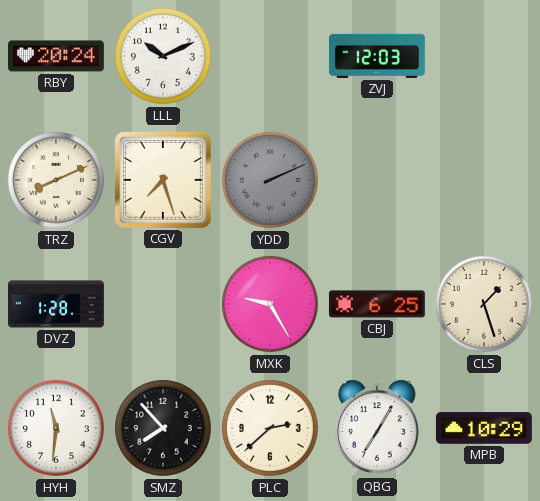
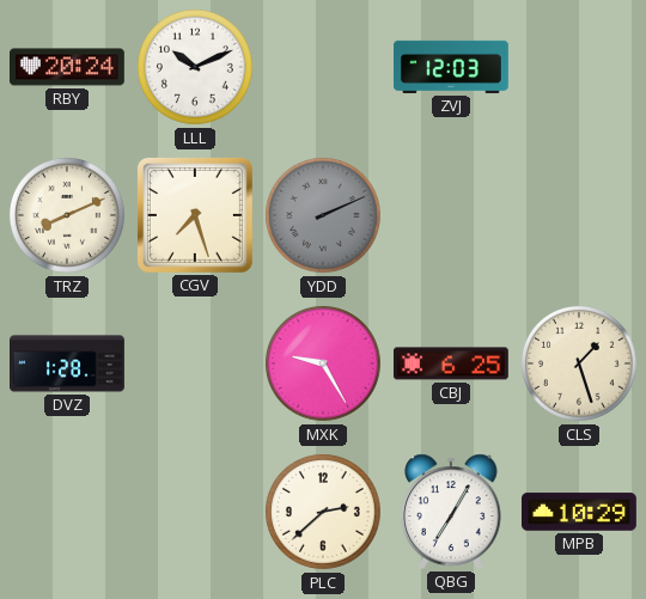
HYH: 11:31 -> none
SMZ: 7:53 -> none
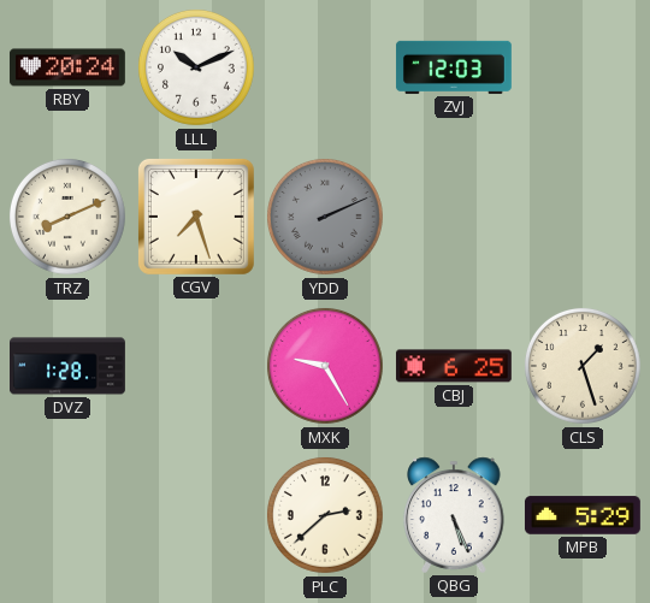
QBG: 7:05 -> 5:26
MPB: 10:29 -> 5:29
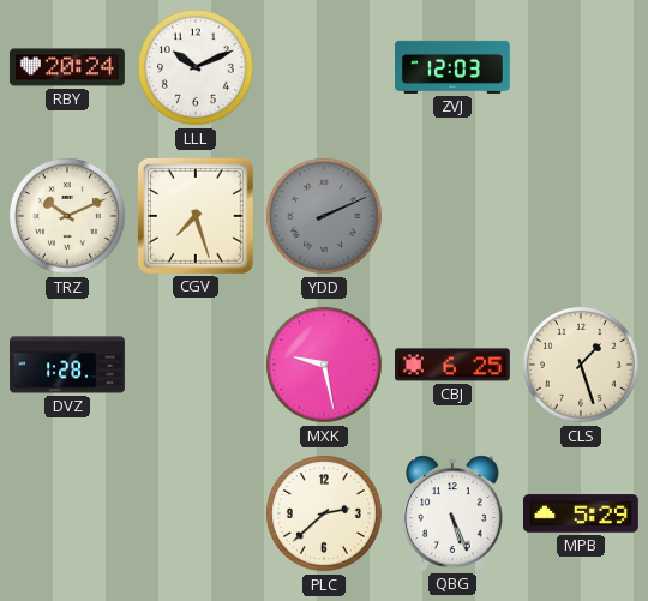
TRZ: 8:11 -> 10:11
MXK: 9:25 -> 9:28
